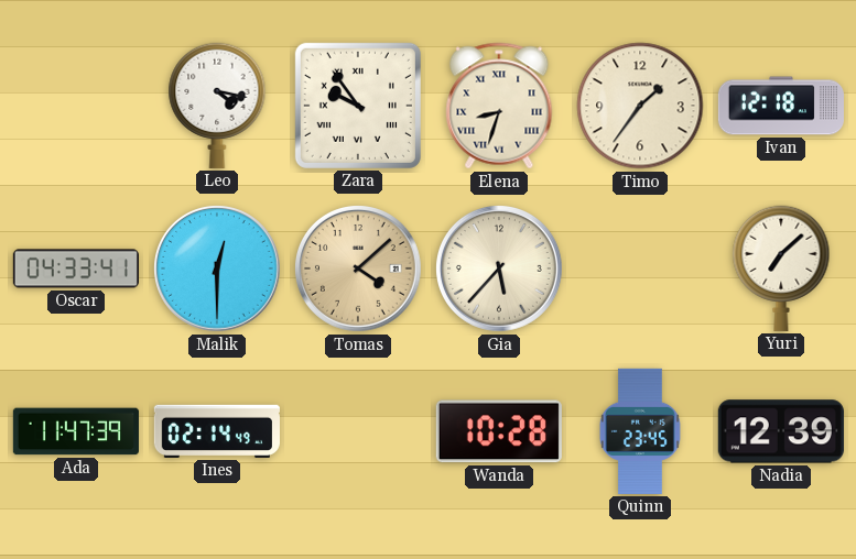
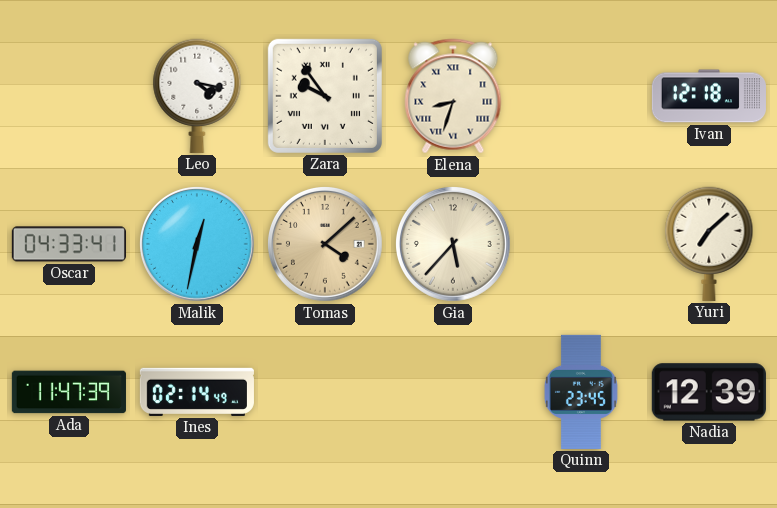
Timo: 1:36 -> none
Malik: 12:30 -> 12:32
Wanda: 10:28 -> none
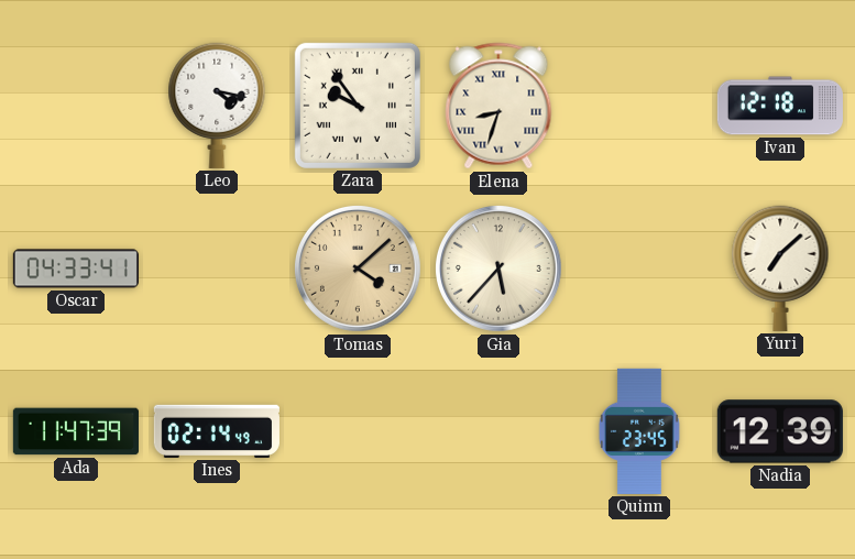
Malik: 12:32 -> none
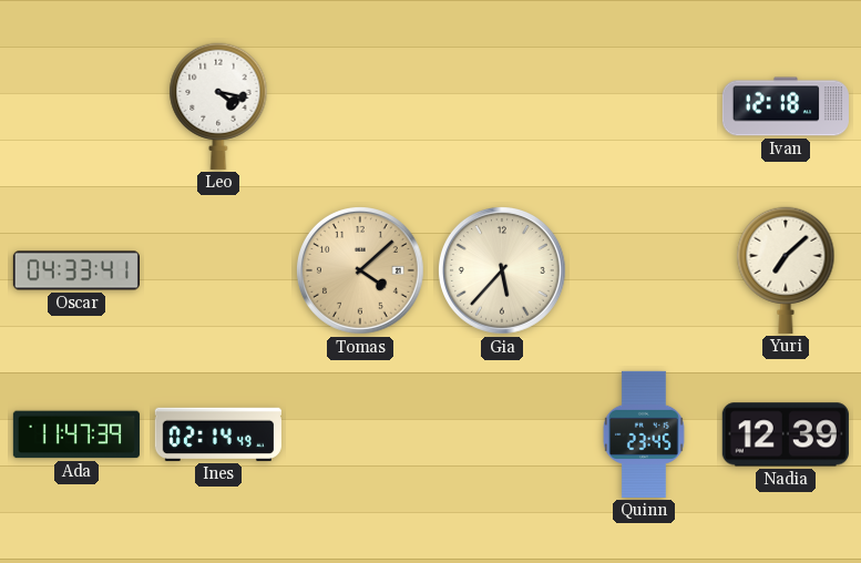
Zara: 9:54 -> none
Elena: 8:33 -> none
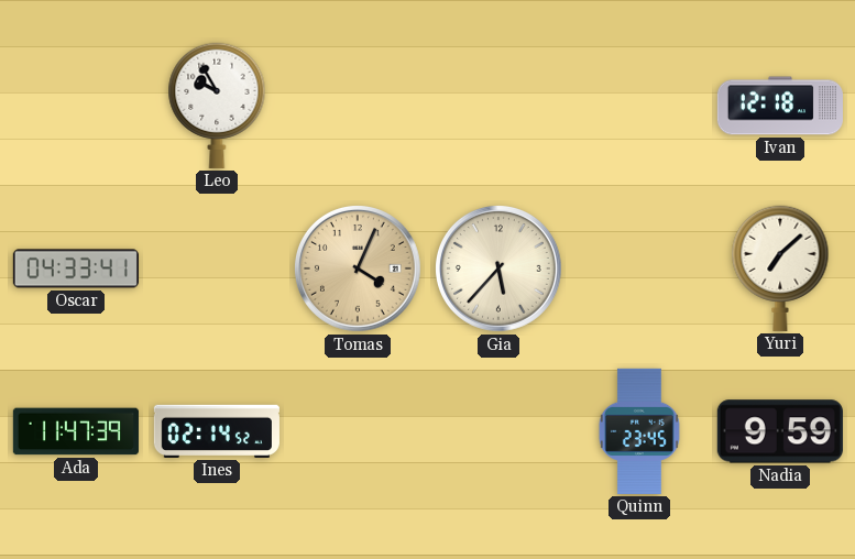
Leo: 4:17 -> 9:55
Tomas: 4:08 -> 4:04
Ines: 02:14:49 -> 02:14:52
Nadia: 12:39 -> 9:59
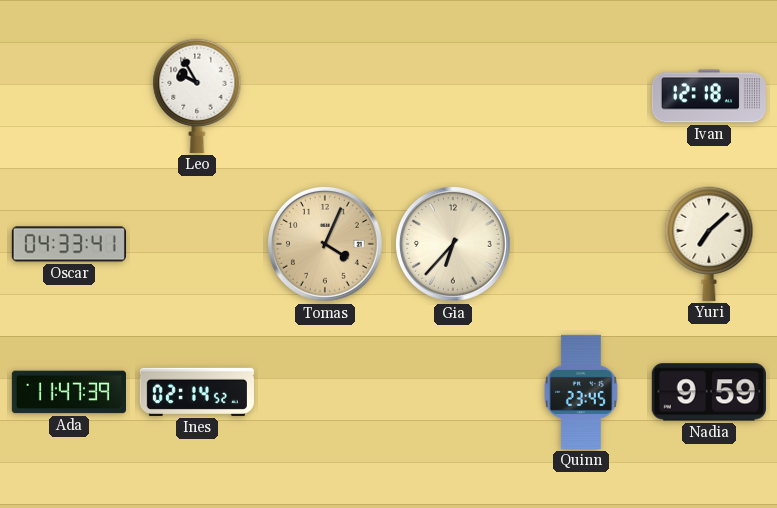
Gia: 5:37 -> 6:37
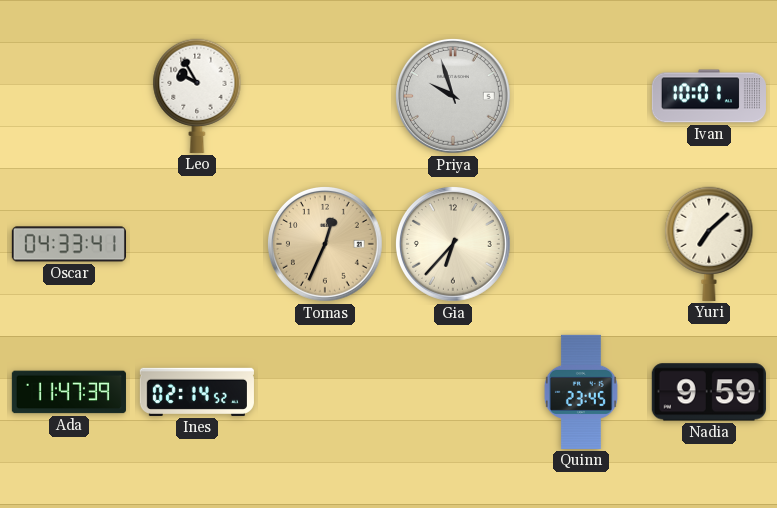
Priya: none -> 9:57
Ivan: 12:18 -> 10:01
Tomas: 4:04 -> 12:34
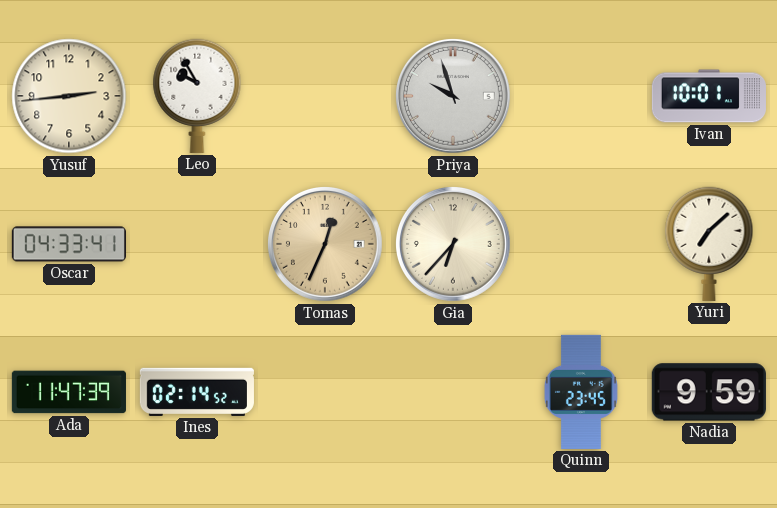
Yusuf: none -> 2:44
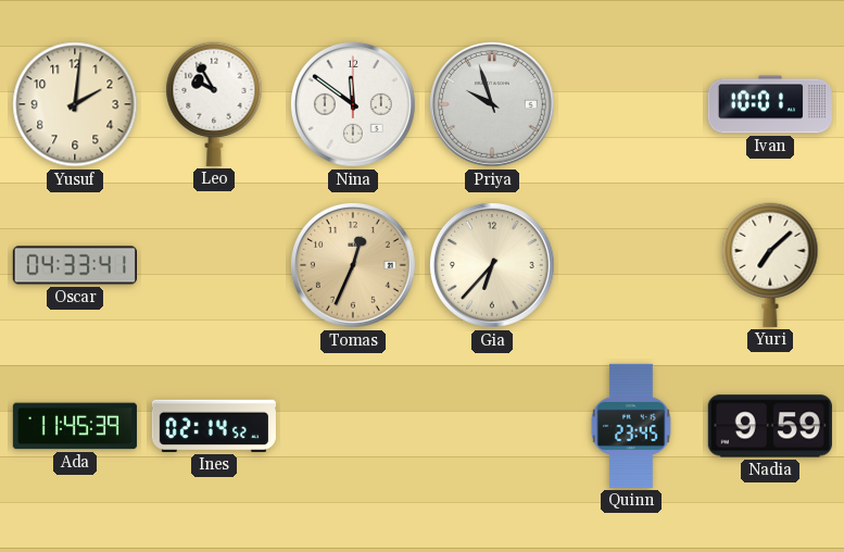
Yusuf: 2:44 -> 2:01
Nina: none -> 11:51
Ada: 11:47 -> 11:45
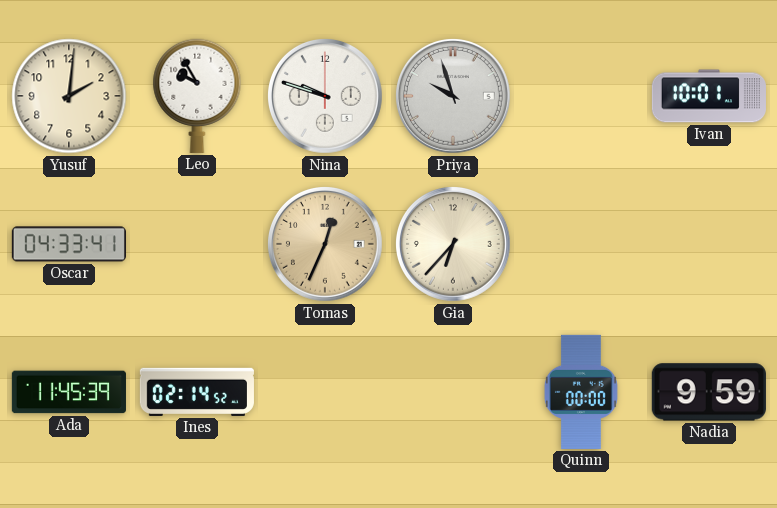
Nina: 11:51 -> 9:48
Yuri: 7:08 -> none
Quinn: 23:45 -> 00:00
